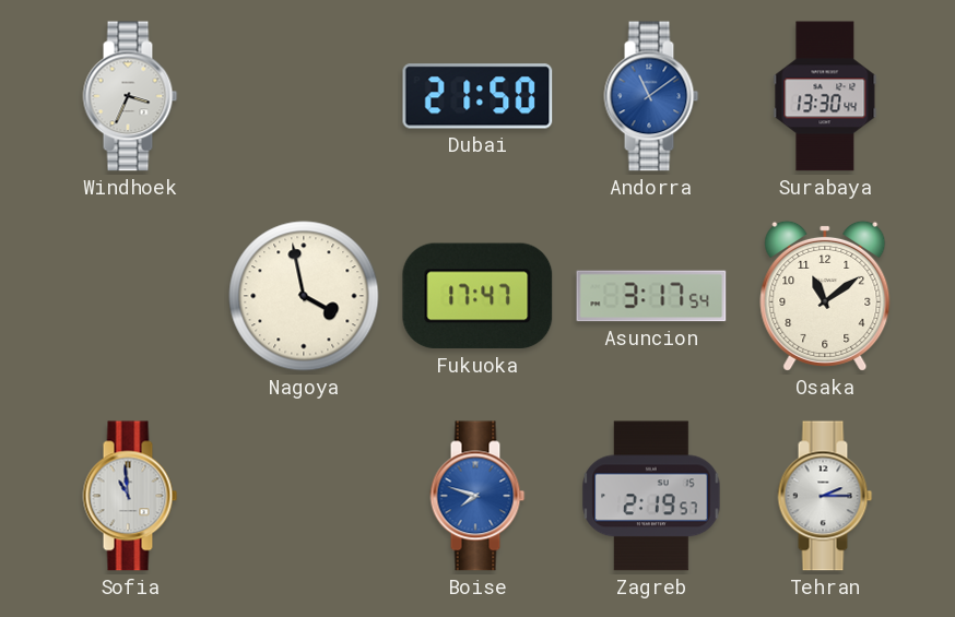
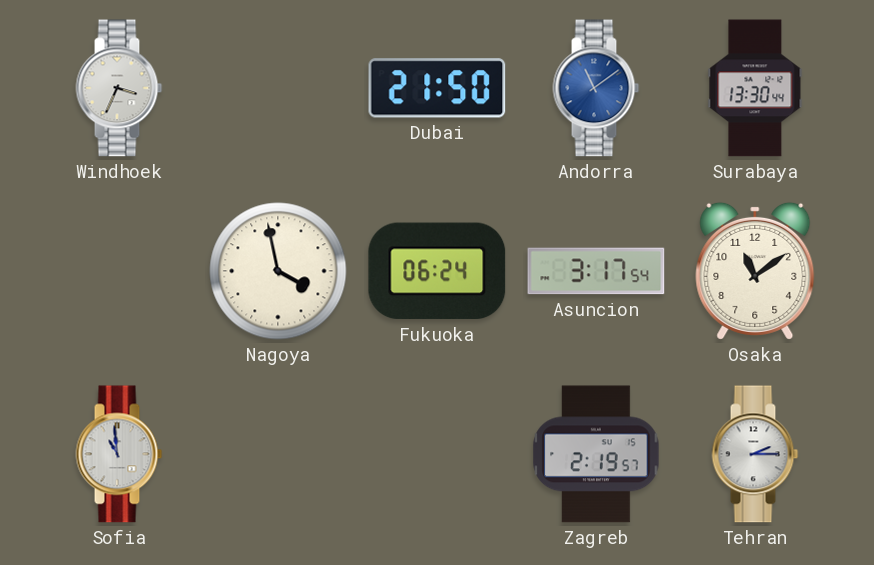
Fukuoka: 17:47 -> 06:24
Boise: 7:48 -> none
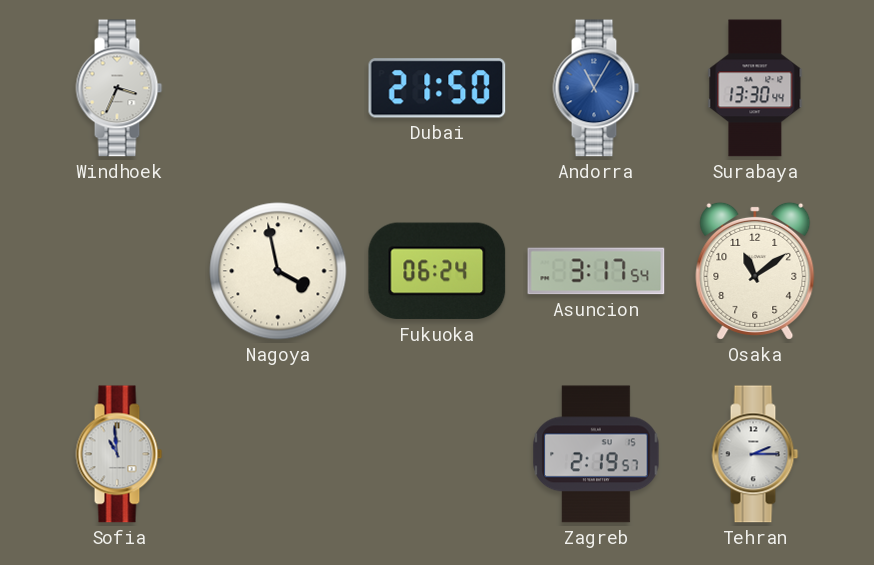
Andorra: 11:09 -> 11:05
